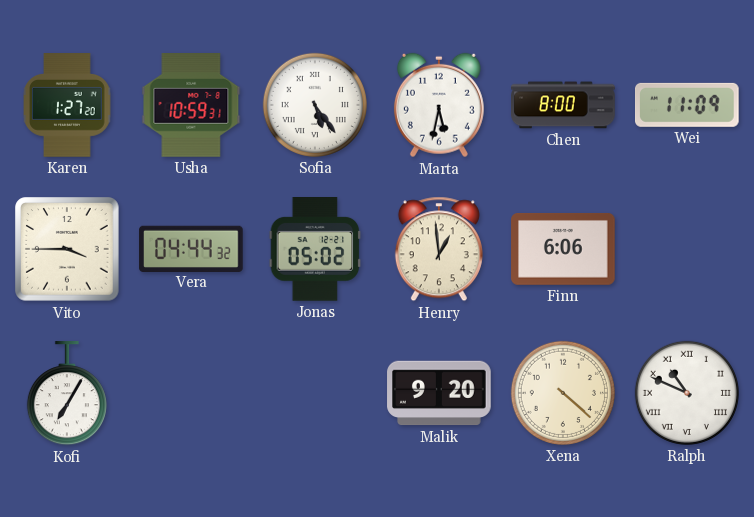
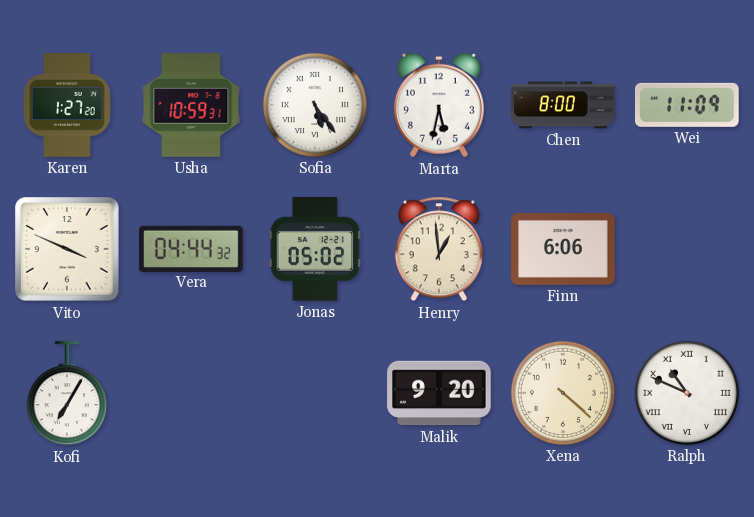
Vito: 3:45 -> 3:49
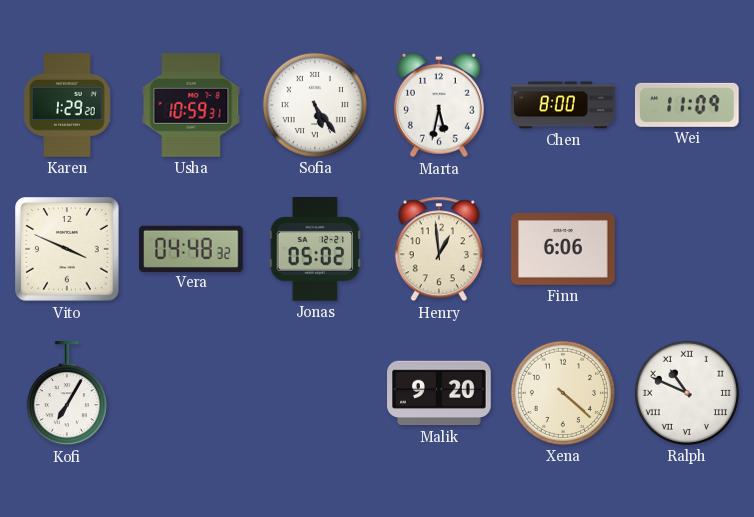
Karen: 1:27 -> 1:29
Vera: 04:44 -> 04:48
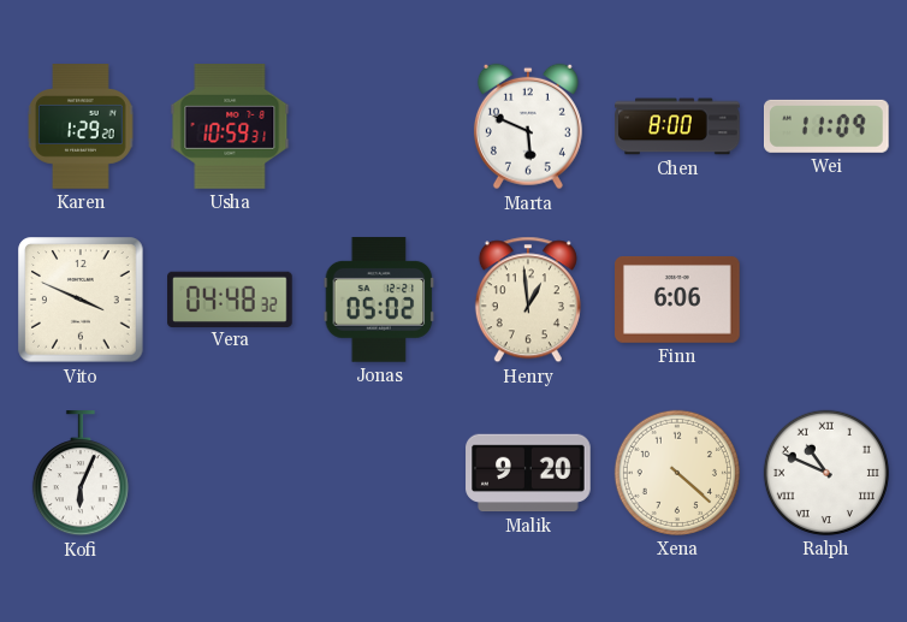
Sofia: 5:24 -> none
Marta: 5:32 -> 5:49
Kofi: 7:05 -> 6:04
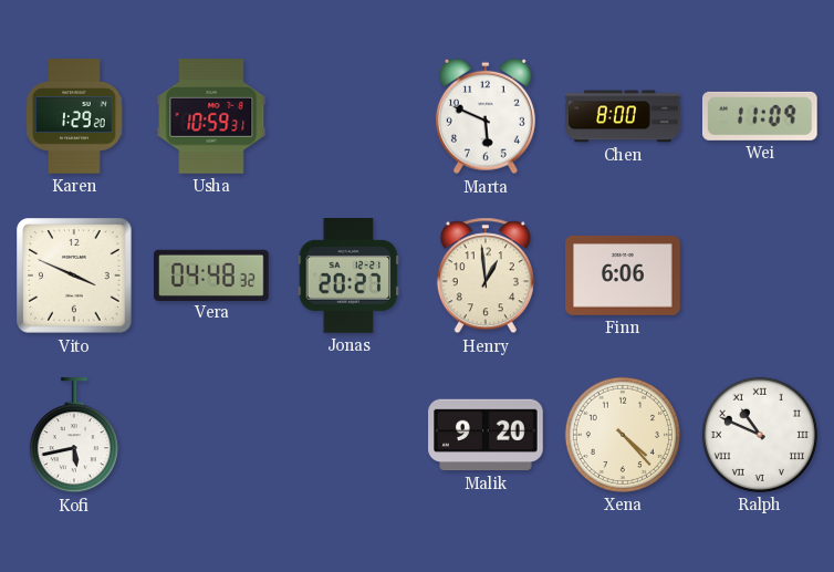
Jonas: 05:02 -> 20:27
Kofi: 6:04 -> 5:43
Xena: 4:22 -> 4:23
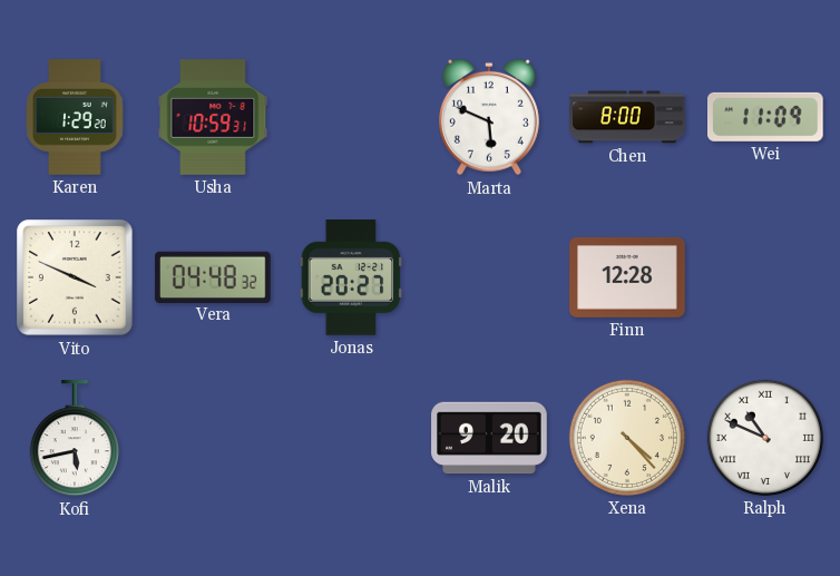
Henry: 12:59 -> none
Finn: 6:06 -> 12:28
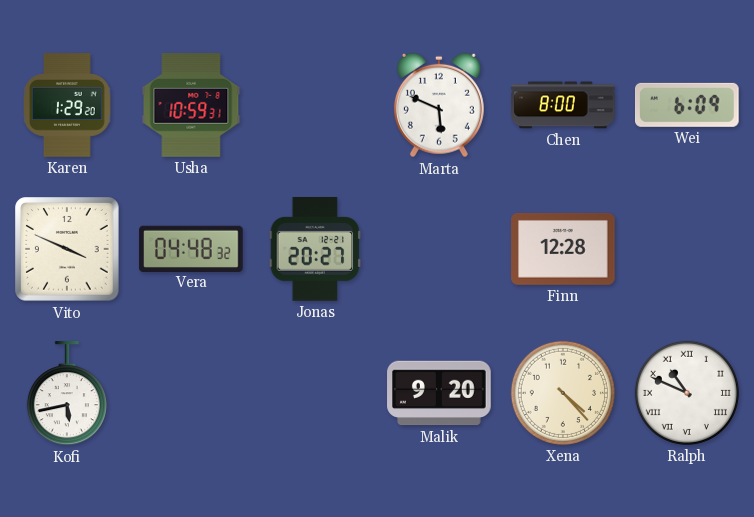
Wei: 11:09 -> 6:09
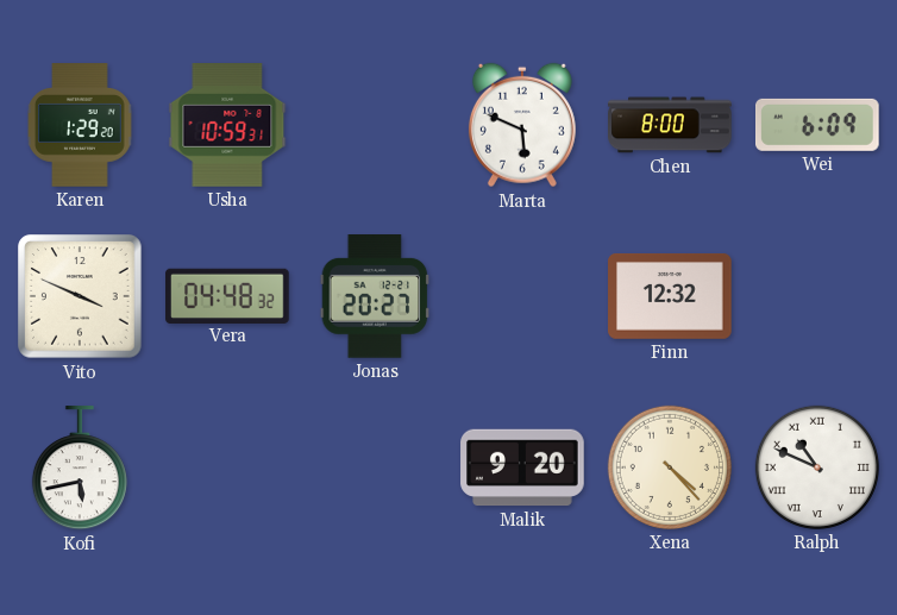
Finn: 12:28 -> 12:32
